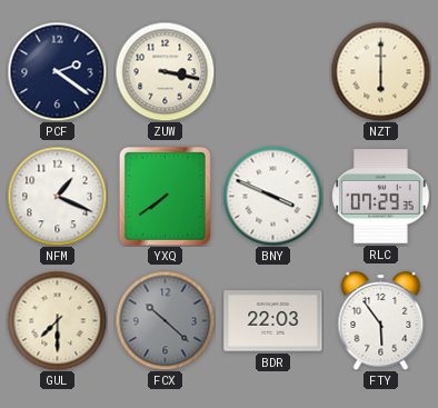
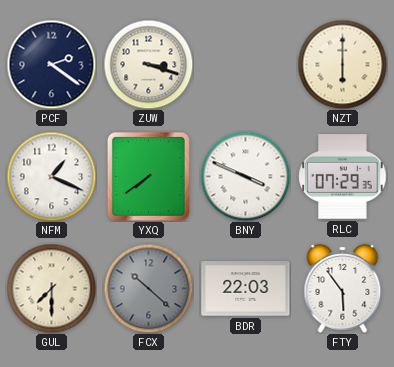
ZUW: 3:17 -> 3:18
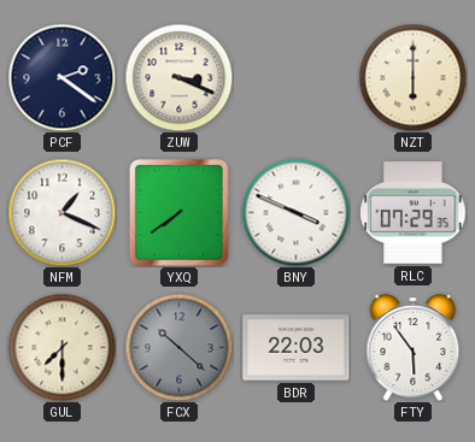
ZUW: 3:18 -> 3:19
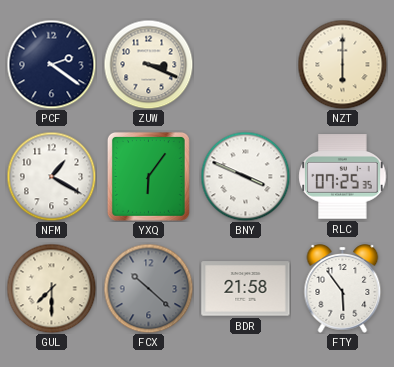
NFM: 1:19 -> 1:20
YXQ: 7:39 -> 6:06
RLC: 07:29 -> 07:25
BDR: 22:03 -> 21:58
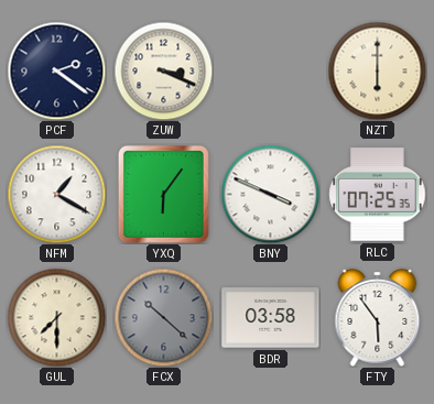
BDR: 21:58 -> 03:58
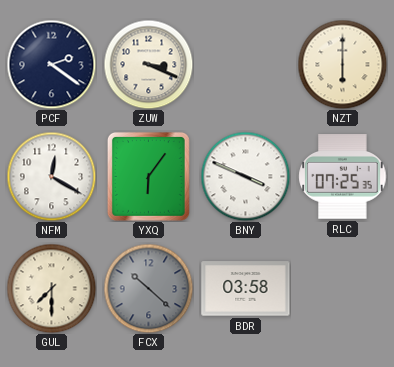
NFM: 1:20 -> 12:20
FTY: 5:54 -> none
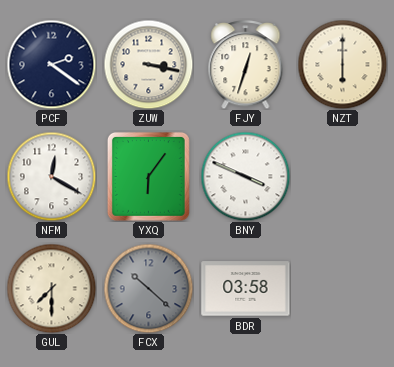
ZUW: 3:19 -> 3:17
FJY: none -> 12:33
RLC: 07:25 -> none
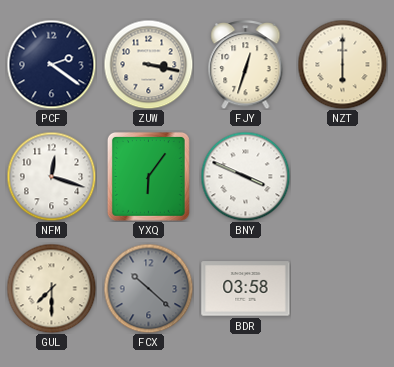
NFM: 12:20 -> 12:18
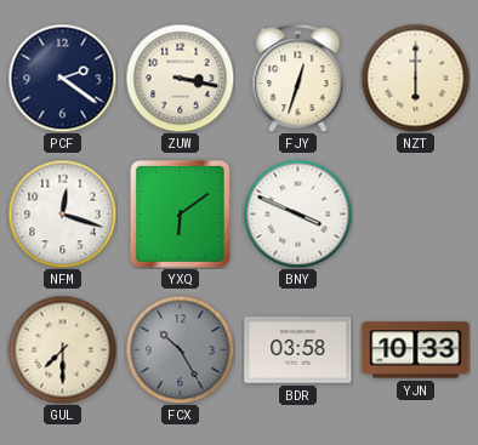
YXQ: 6:06 -> 6:09
FCX: 10:22 -> 10:25
YJN: none -> 10:33
